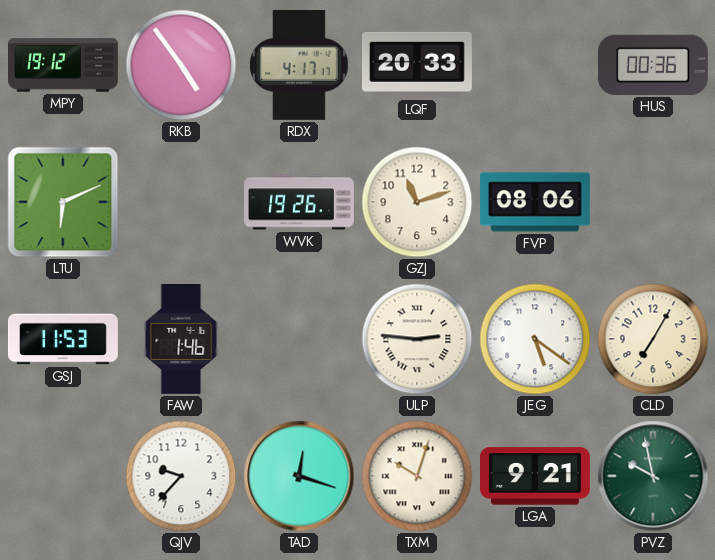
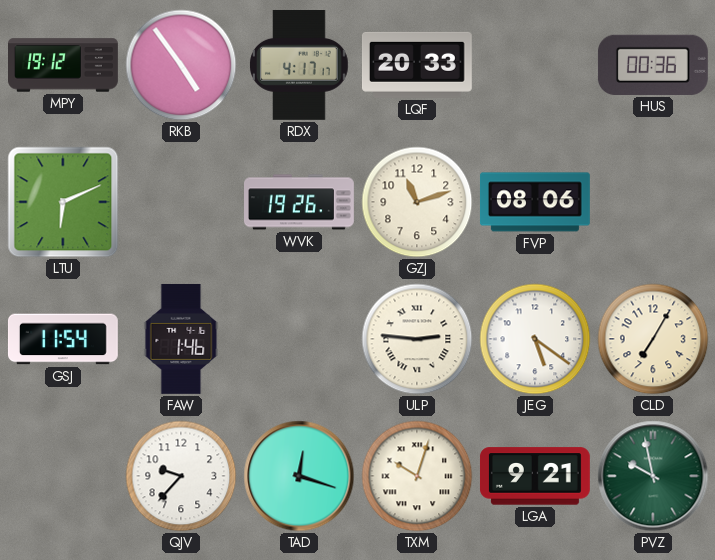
GSJ: 11:53 -> 11:54
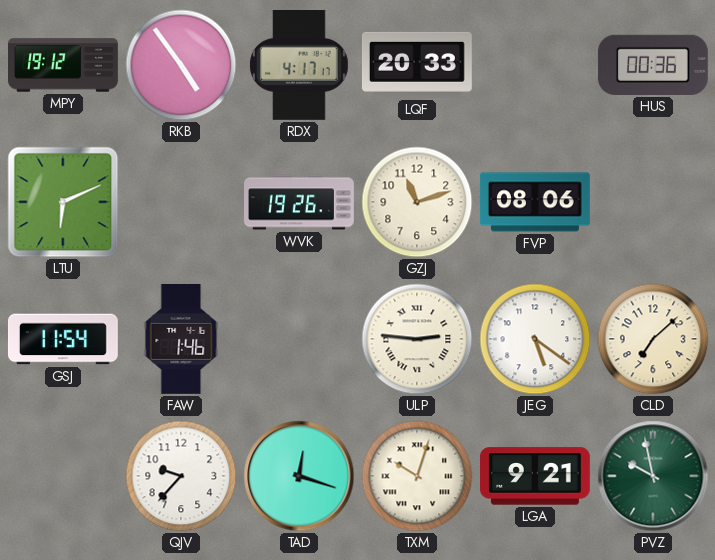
CLD: 7:05 -> 7:08
